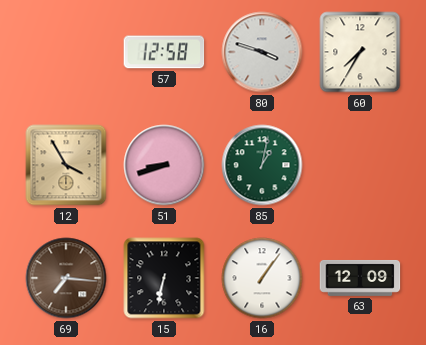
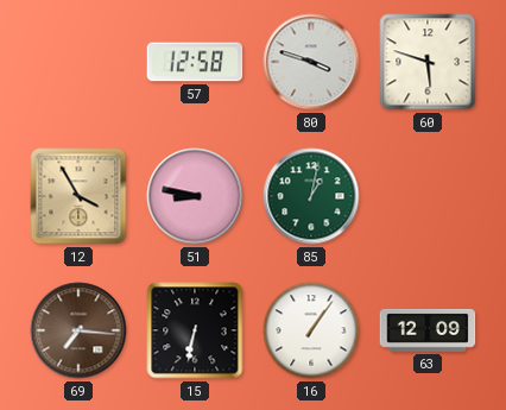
60: 7:35 -> 5:48
51: 8:42 -> 8:47
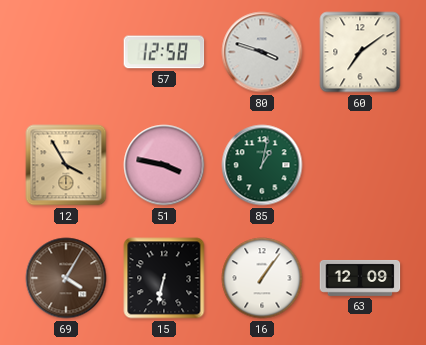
60: 5:48 -> 7:09
51: 8:47 -> 3:47
69: 7:16 -> 4:05
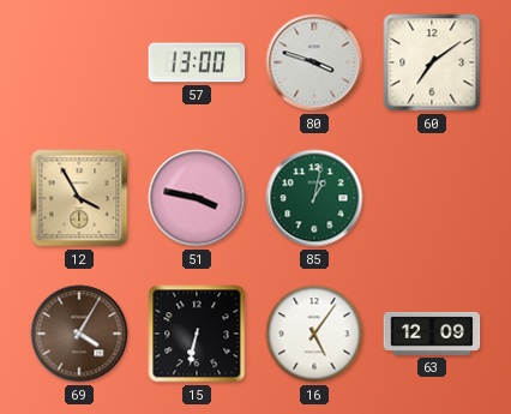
57: 12:58 -> 13:00
16: 1:06 -> 5:06
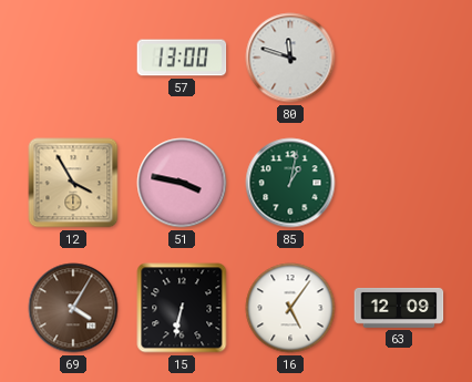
80: 3:48 -> 11:48
60: 7:09 -> none
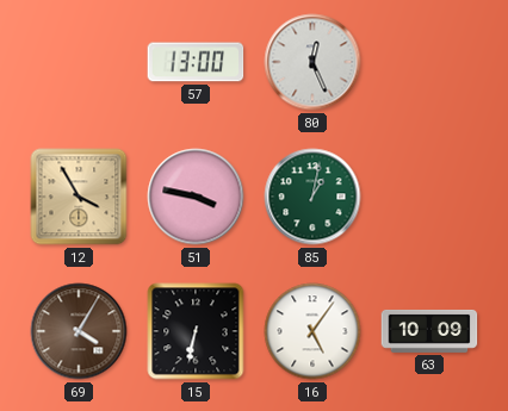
80: 11:48 -> 12:26
63: 12:09 -> 10:09
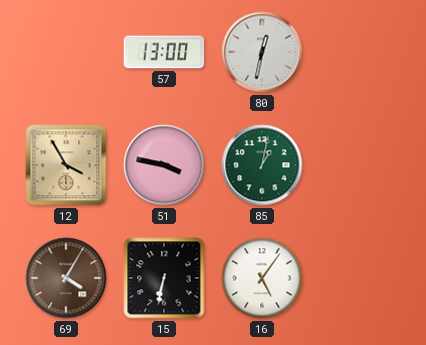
80: 12:26 -> 12:32
63: 10:09 -> none
